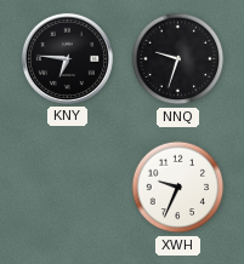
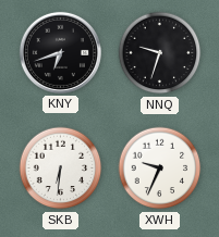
KNY: 6:46 -> 6:42
SKB: none -> 6:31
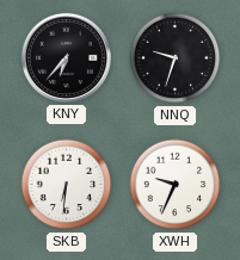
KNY: 6:42 -> 6:37
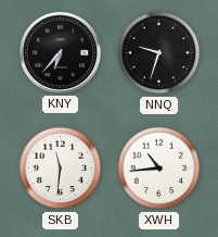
SKB: 6:31 -> 11:31
XWH: 9:34 -> 10:44
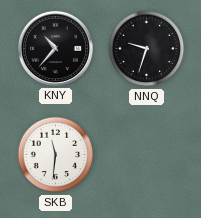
KNY: 6:37 -> 10:37
XWH: 10:44 -> none
